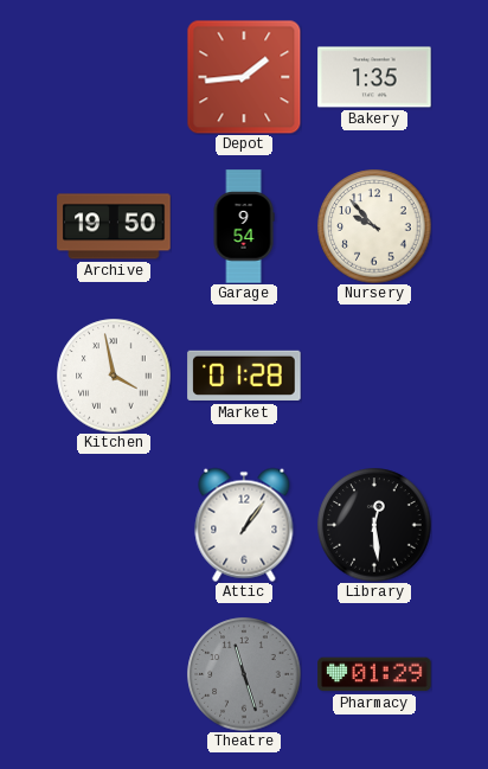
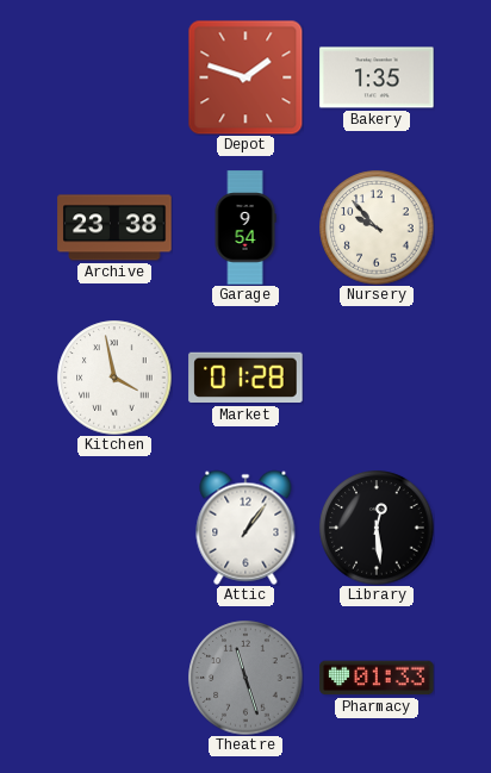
Depot: 1:44 -> 1:48
Archive: 19:50 -> 23:38
Pharmacy: 01:29 -> 01:33
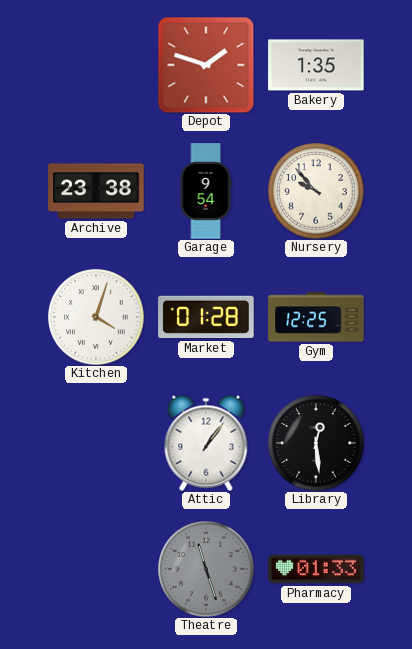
Kitchen: 3:58 -> 4:03
Gym: none -> 12:25
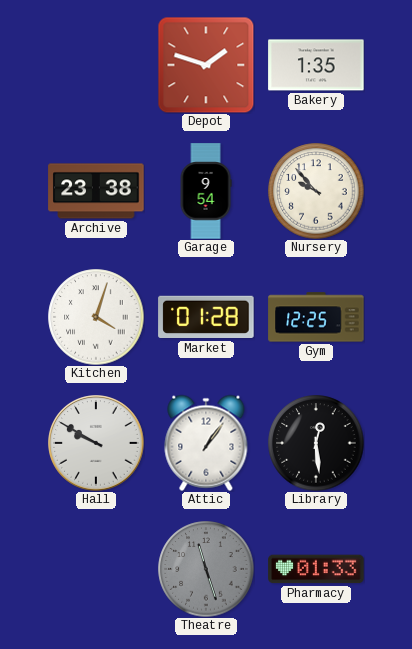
Hall: none -> 9:50
